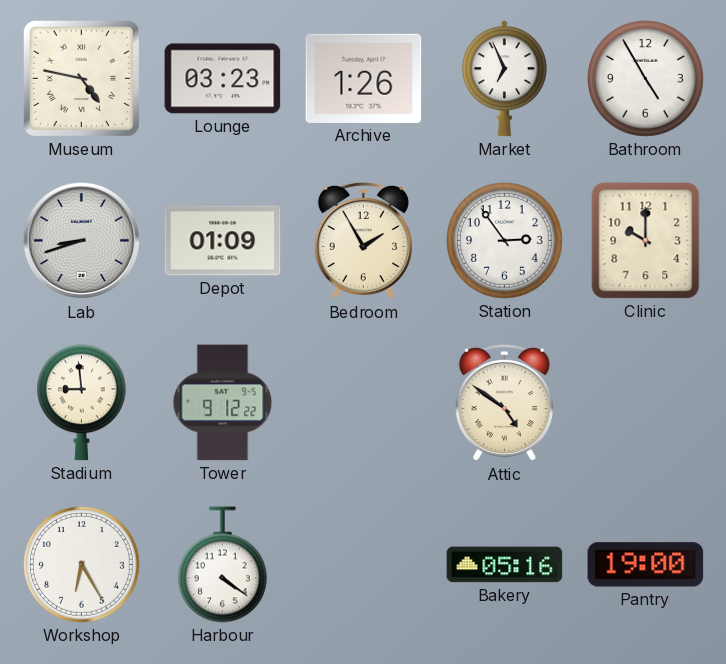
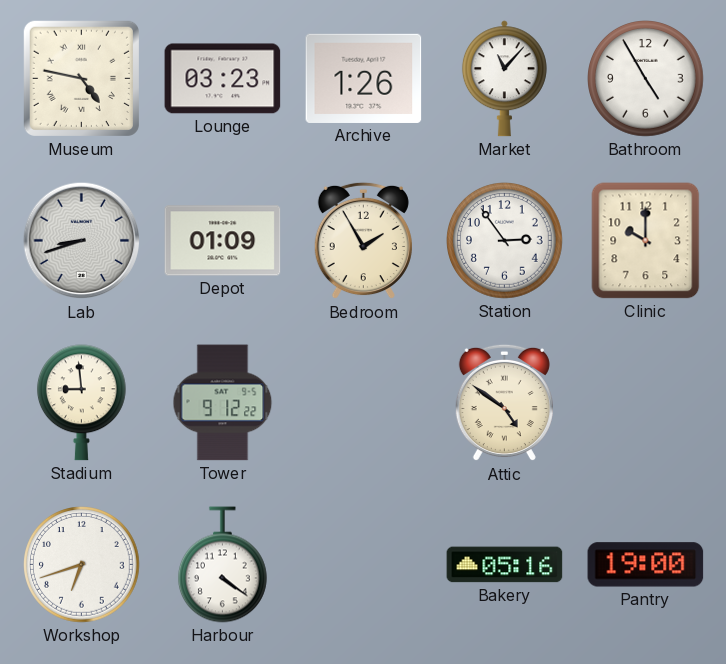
Market: 6:56 -> 11:07
Workshop: 6:25 -> 6:42
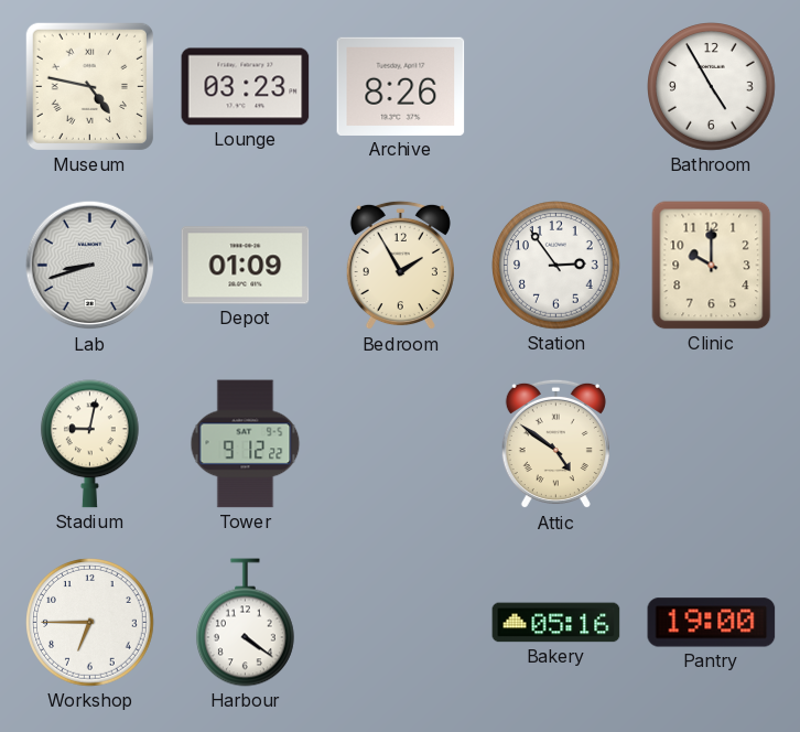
Archive: 1:26 -> 8:26
Market: 11:07 -> none
Stadium: 8:59 -> 9:02
Workshop: 6:42 -> 6:45
